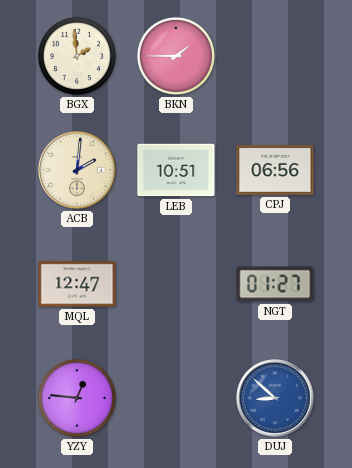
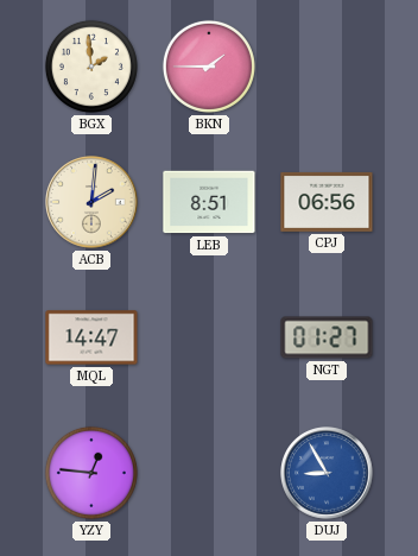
LEB: 10:51 -> 8:51
MQL: 12:47 -> 14:47
DUJ: 8:52 -> 8:55
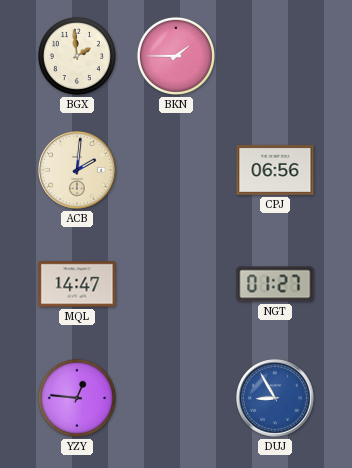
LEB: 8:51 -> none
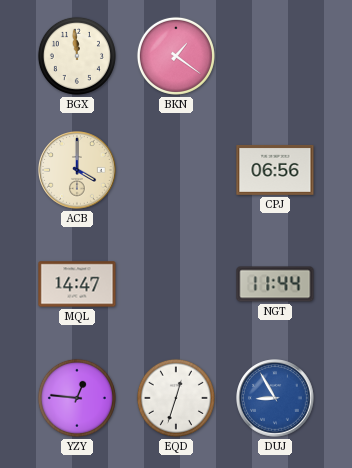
BGX: 1:59 -> 11:59
BKN: 1:45 -> 1:21
ACB: 2:01 -> 4:00
NGT: 01:27 -> 11:44
EQD: none -> 12:33
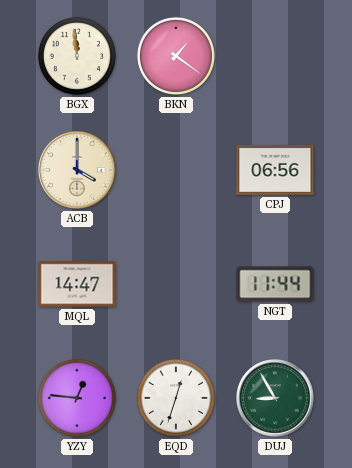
DUJ dial: blue -> green
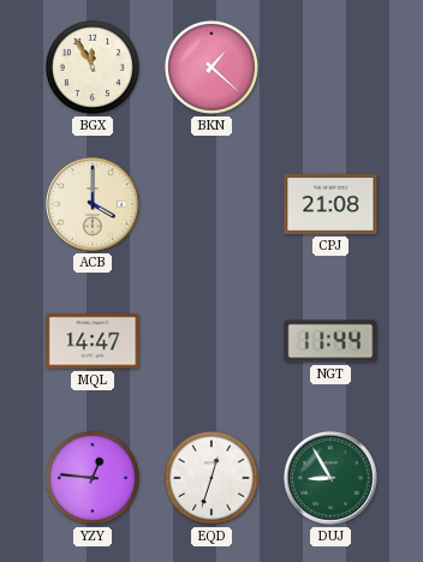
BGX: 11:59 -> 11:55
BKN: 1:21 -> 1:22
CPJ: 06:56 -> 21:08
